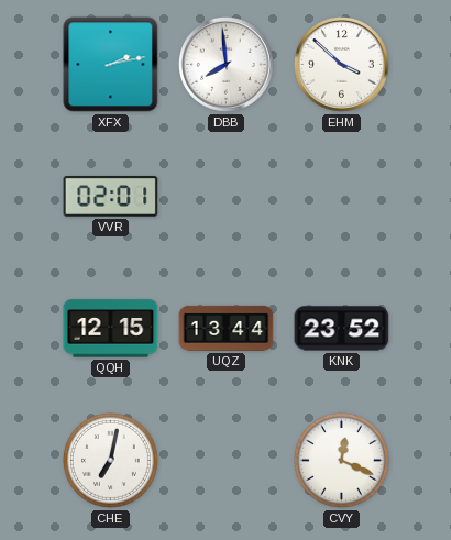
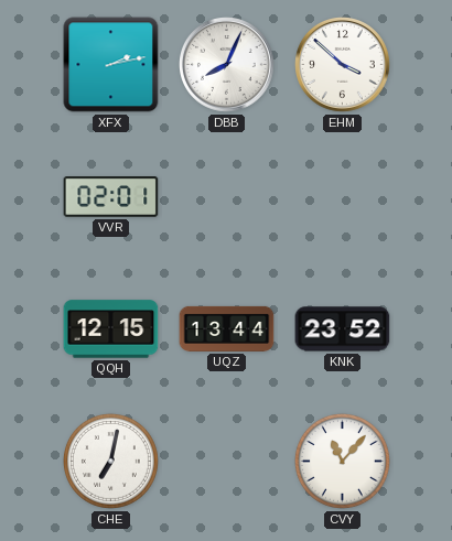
DBB: 7:59 -> 8:04
CVY: 12:19 -> 11:07
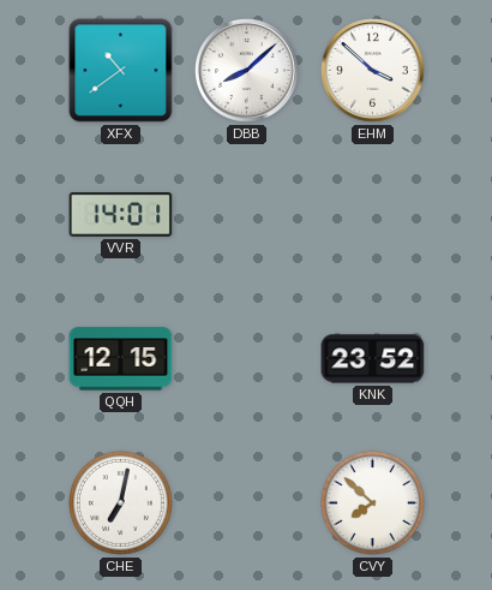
XFX: 2:13 -> 10:39
DBB: 8:04 -> 8:08
VVR: 02:01 -> 14:01
UQZ: 13:44 -> none
CVY: 11:07 -> 7:52
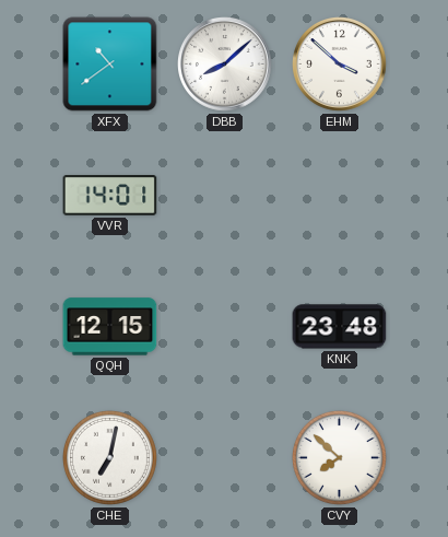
KNK: 23:52 -> 23:48
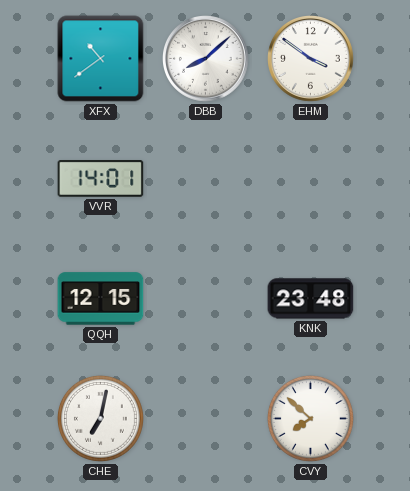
EHM: 3:52 -> 3:51
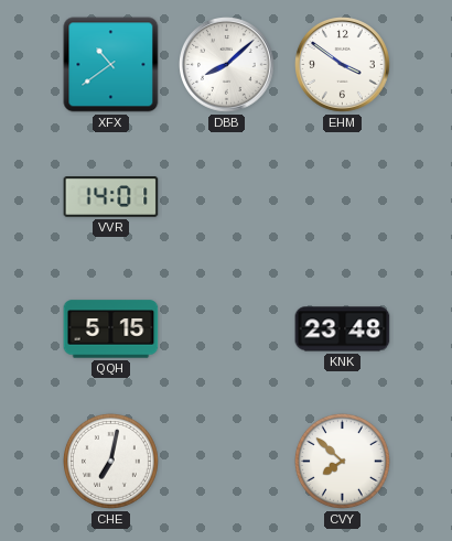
QQH: 12:15 -> 5:15
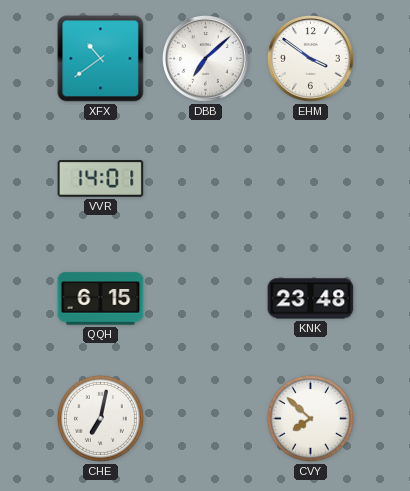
DBB: 8:08 -> 7:08
QQH: 5:15 -> 6:15
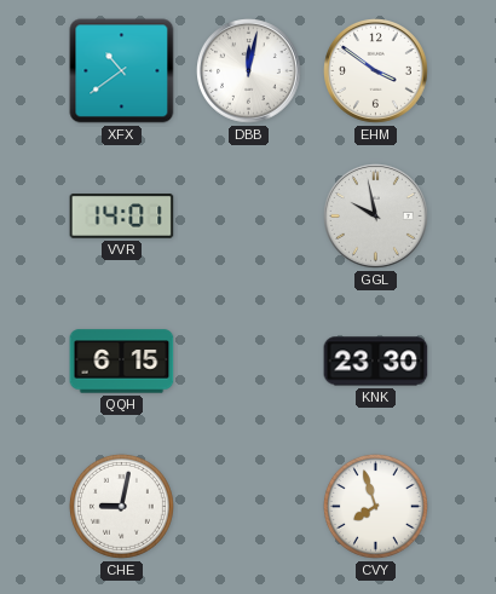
DBB: 7:08 -> 12:02
GGL: none -> 9:58
KNK: 23:48 -> 23:30
CHE: 7:02 -> 9:02
CVY: 7:52 -> 7:57
